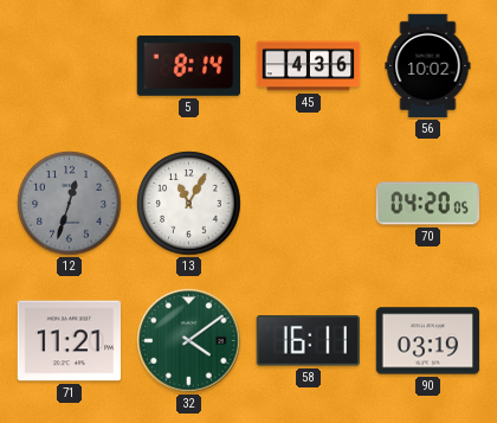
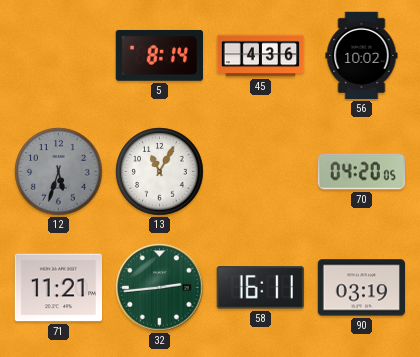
12: 12:33 -> 5:33
32: 4:09 -> 2:44
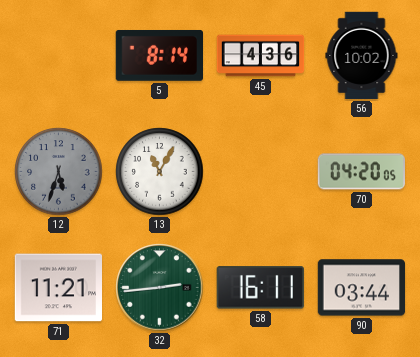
90: 03:19 -> 03:44
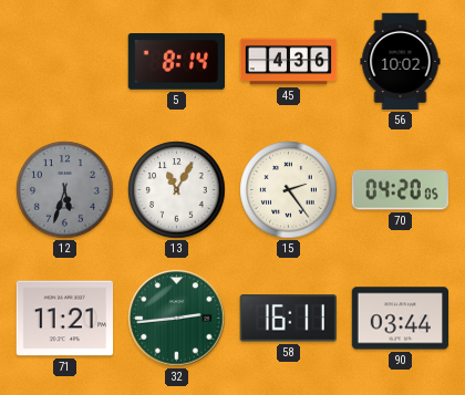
15: none -> 2:24
